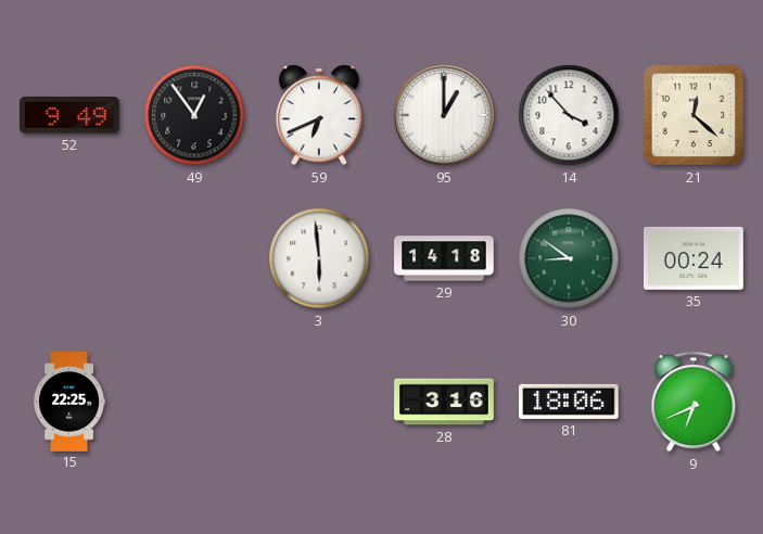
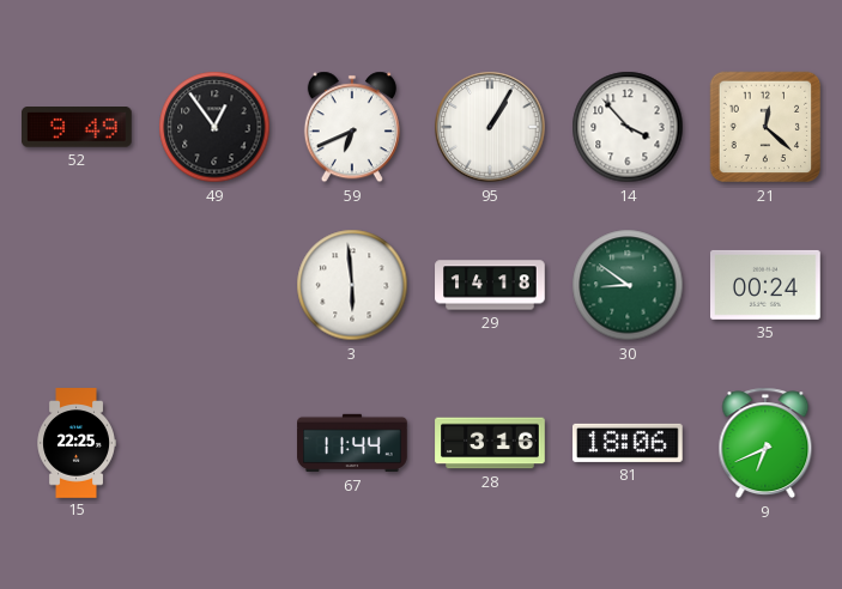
95: 1:00 -> 1:05
67: none -> 11:44
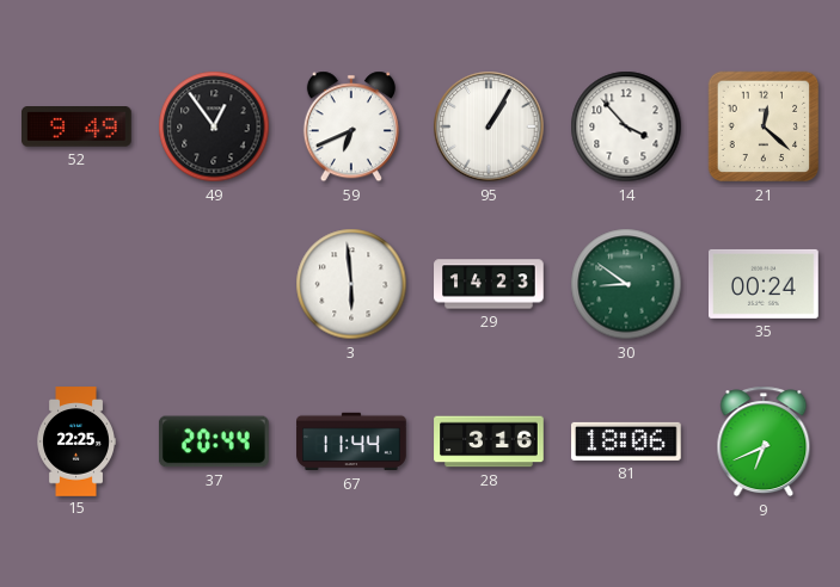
29: 14:18 -> 14:23
37: none -> 20:44
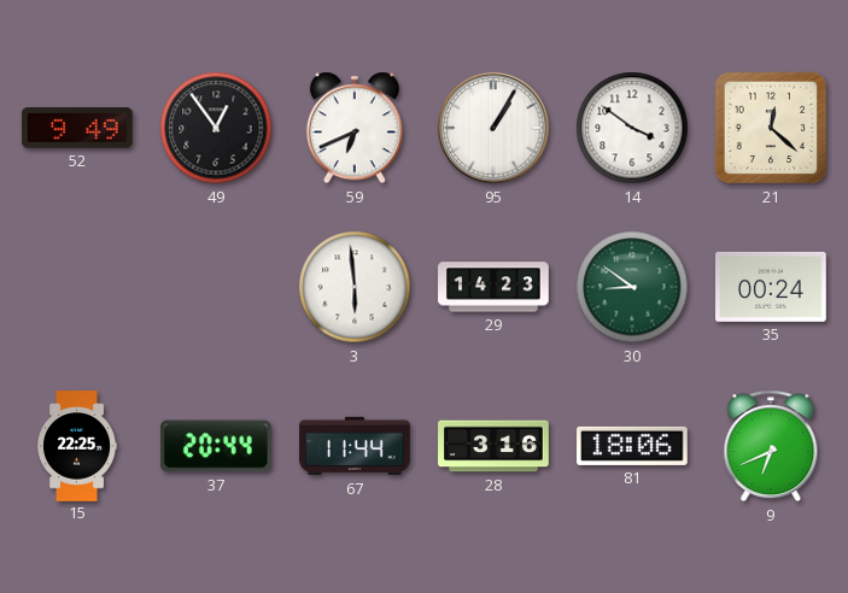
14: 3:53 -> 3:51
